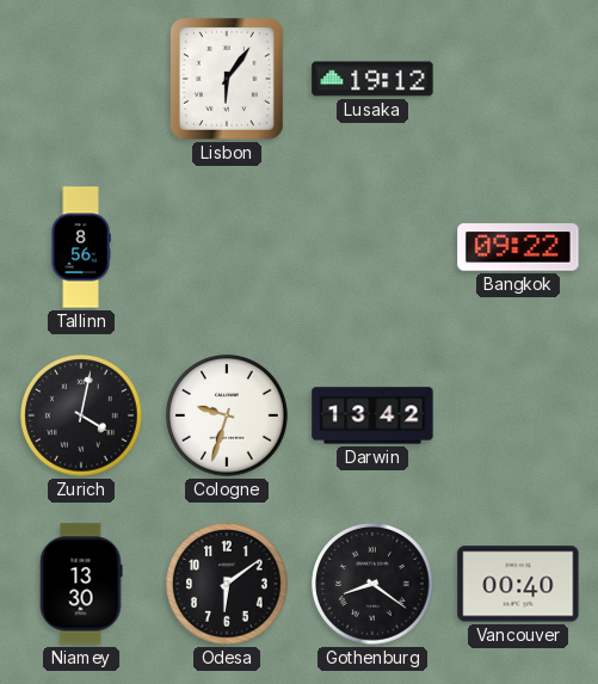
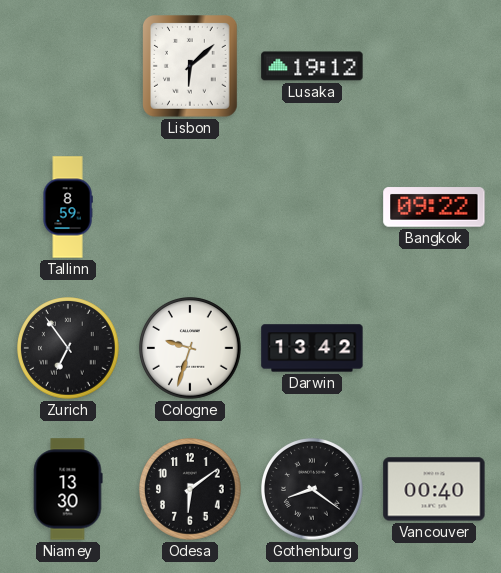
Lisbon: 6:06 -> 6:08
Tallinn: 8:56 -> 8:59
Zurich: 4:02 -> 6:54
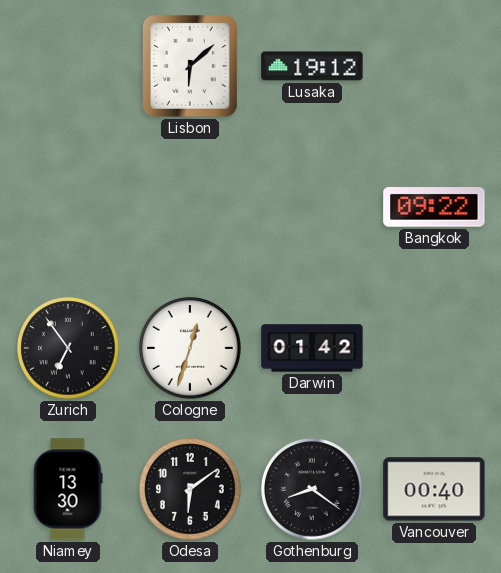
Tallinn: 8:59 -> none
Cologne: 9:33 -> 12:33
Darwin: 13:42 -> 01:42
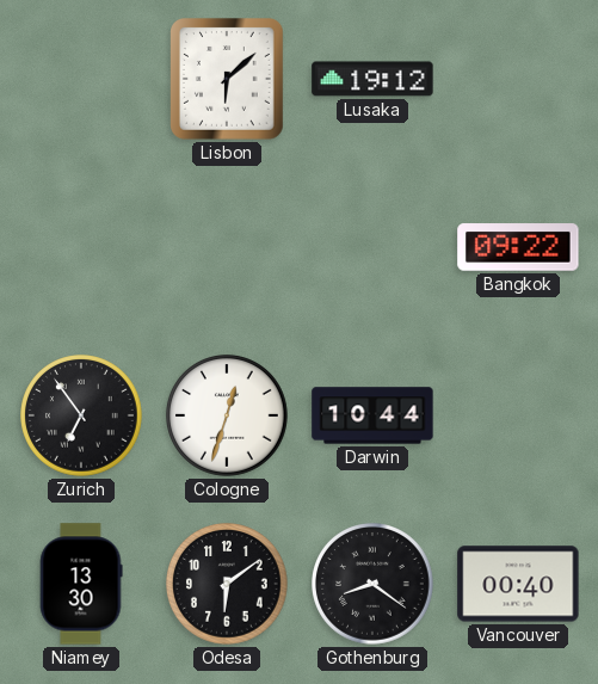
Darwin: 01:42 -> 10:44
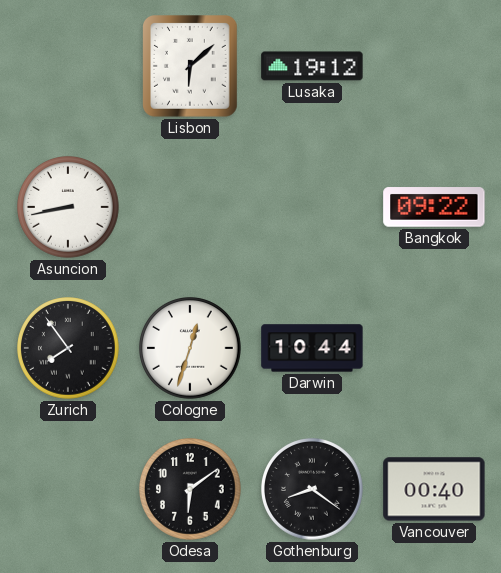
Asuncion: none -> 8:43
Zurich: 6:54 -> 7:54
Niamey: 13:30 -> none
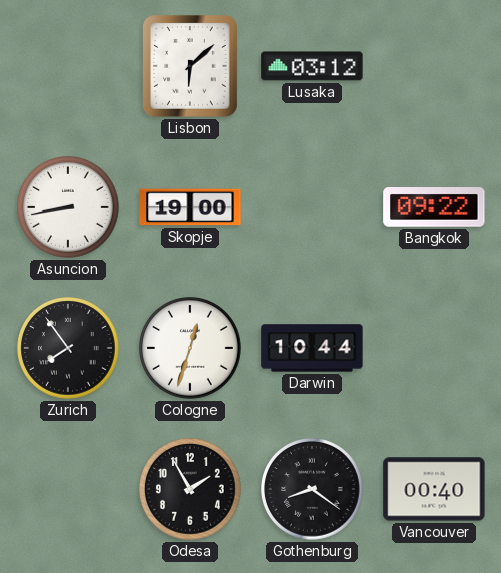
Lusaka: 19:12 -> 03:12
Skopje: none -> 19:00
Odesa: 6:09 -> 1:55
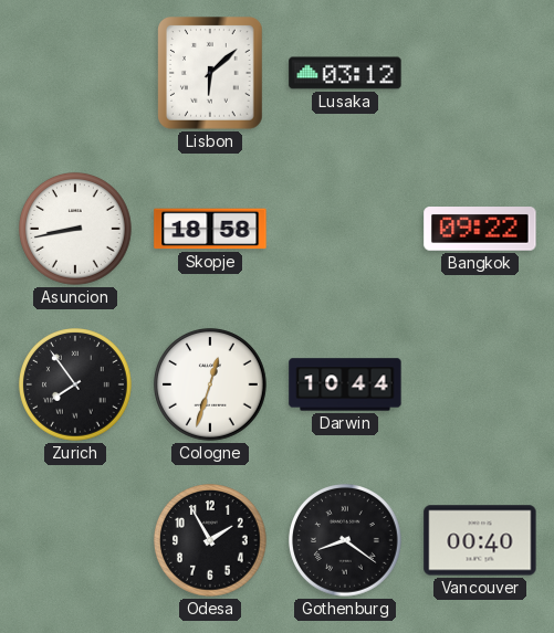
Skopje: 19:00 -> 18:58
